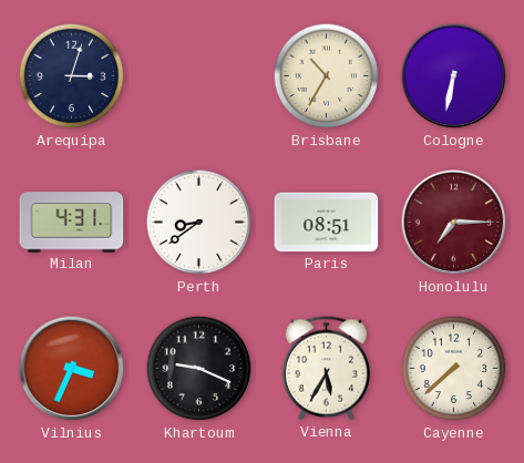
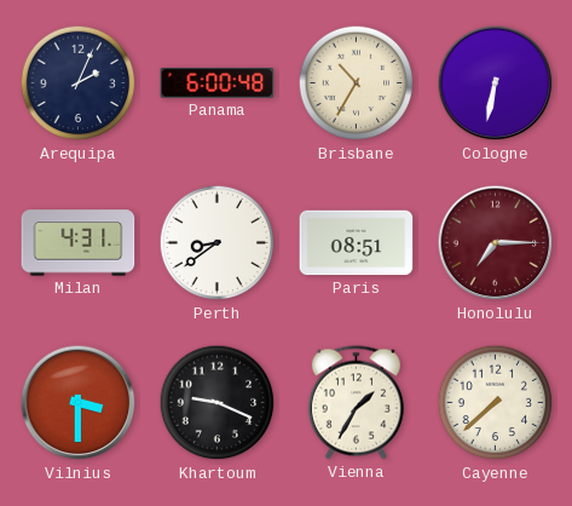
Arequipa: 3:03 -> 2:04
Panama: none -> 6:00
Vilnius: 3:34 -> 3:30
Vienna: 5:35 -> 1:35
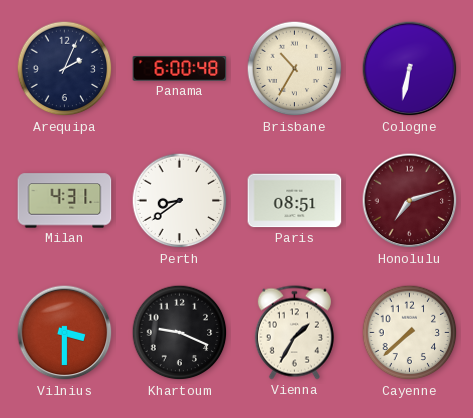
Honolulu: 7:15 -> 7:12
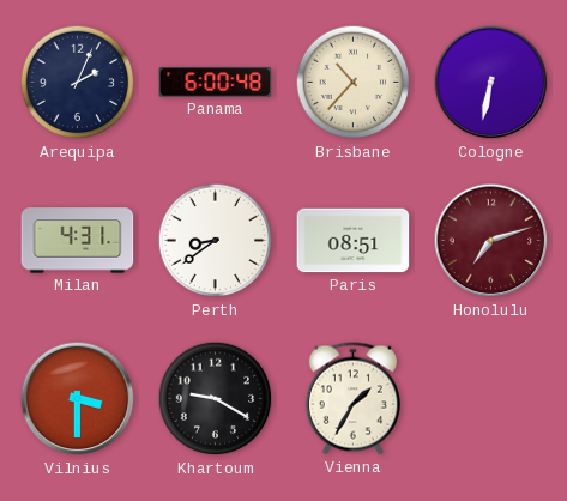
Brisbane: 10:35 -> 10:37
Khartoum: 9:19 -> 9:20
Cayenne: 7:38 -> none
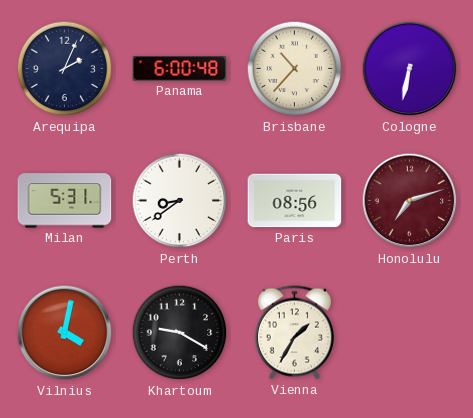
Milan: 4:31 -> 5:31
Paris: 08:51 -> 08:56
Vilnius: 3:30 -> 4:02
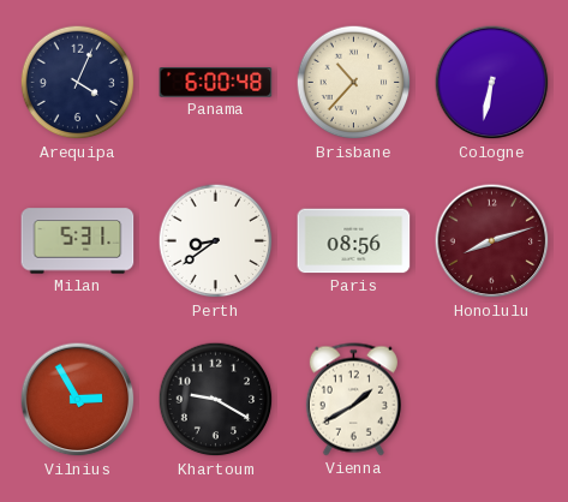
Arequipa: 2:04 -> 4:04
Honolulu: 7:12 -> 8:12
Vilnius: 4:02 -> 2:55
Vienna: 1:35 -> 1:40
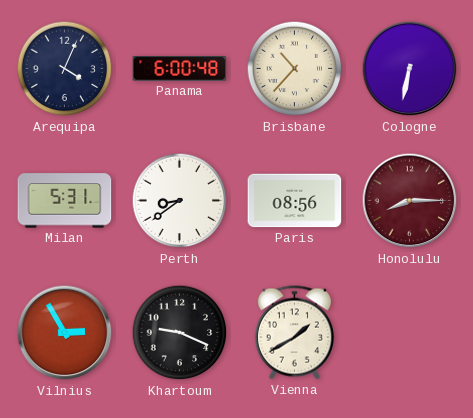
Honolulu: 8:12 -> 8:15
Khartoum: 9:20 -> 9:19
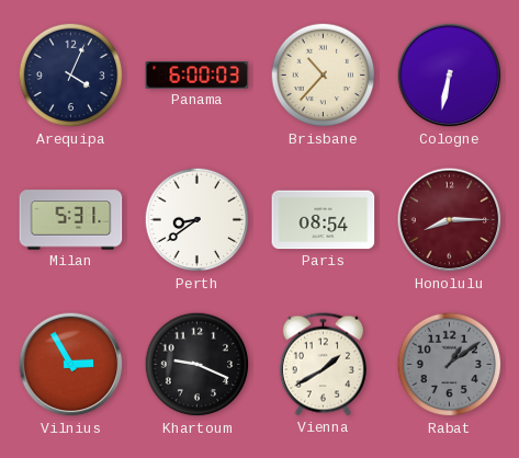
Panama: 6:00:48 -> 6:00:03
Paris: 08:56 -> 08:54
Rabat: none -> 1:09
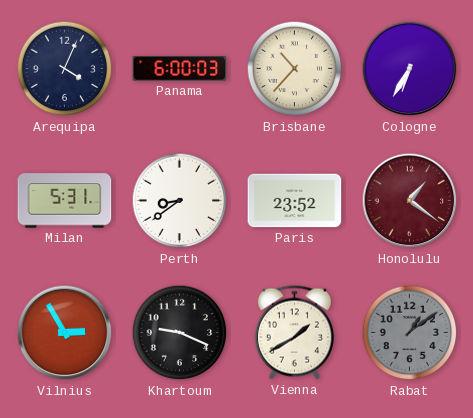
Cologne: 6:32 -> 6:35
Paris: 08:54 -> 23:52
Honolulu: 8:15 -> 1:21
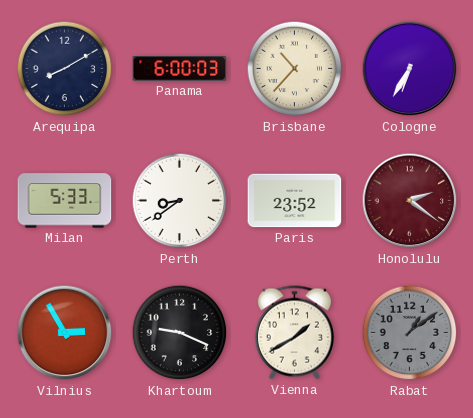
Arequipa: 4:04 -> 8:10
Milan: 5:31 -> 5:33
Honolulu: 1:21 -> 2:21
